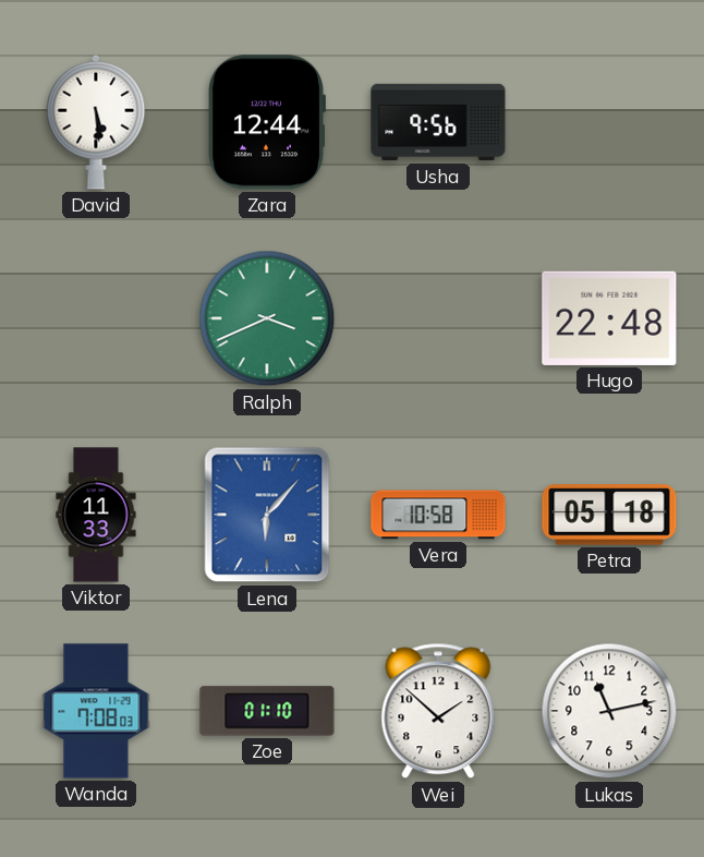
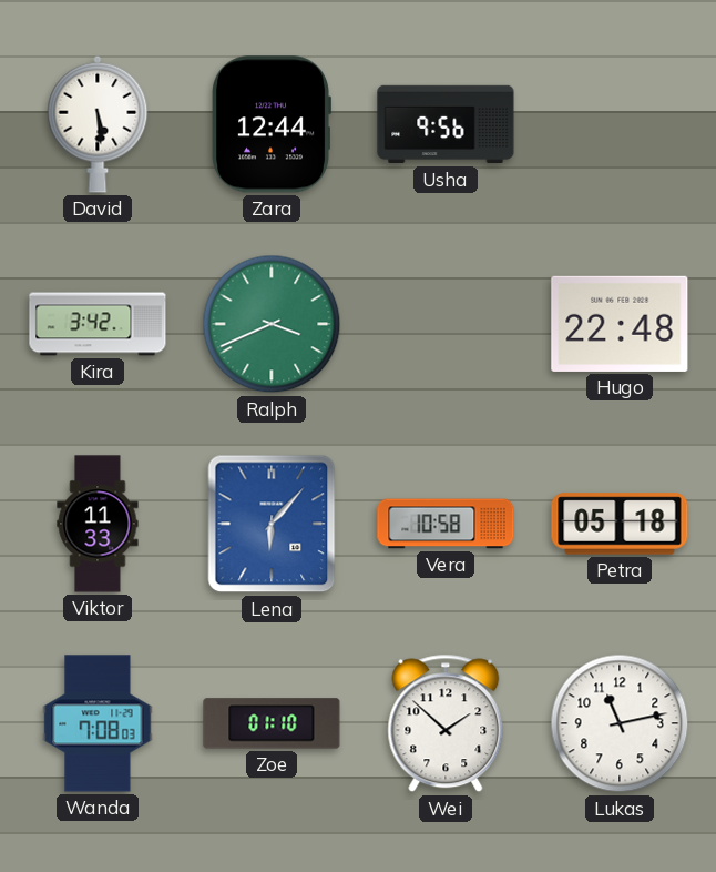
Kira: none -> 3:42
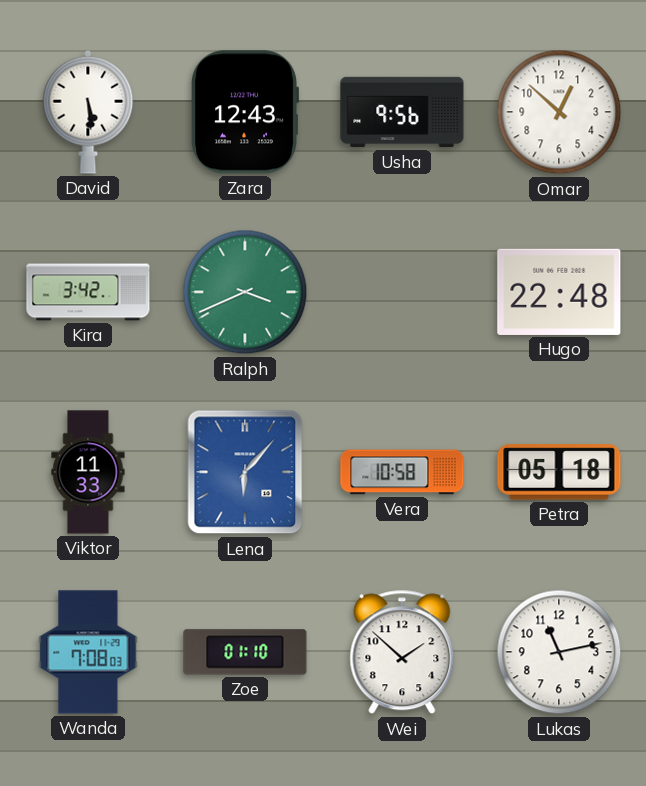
Zara: 12:44 -> 12:43
Omar: none -> 12:52
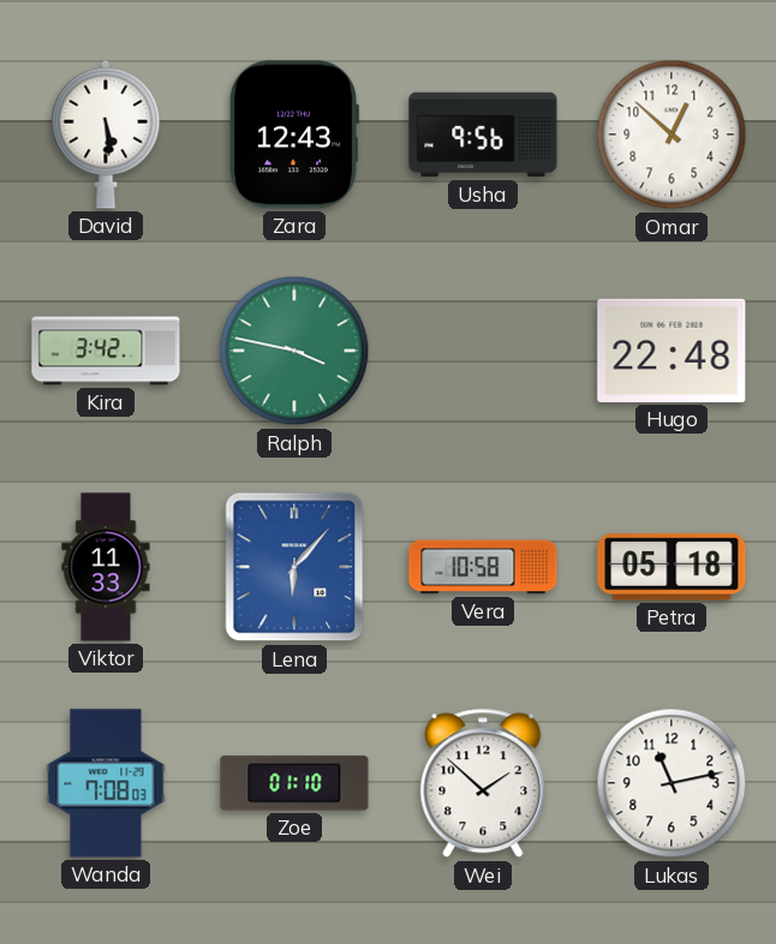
Ralph: 3:41 -> 3:47
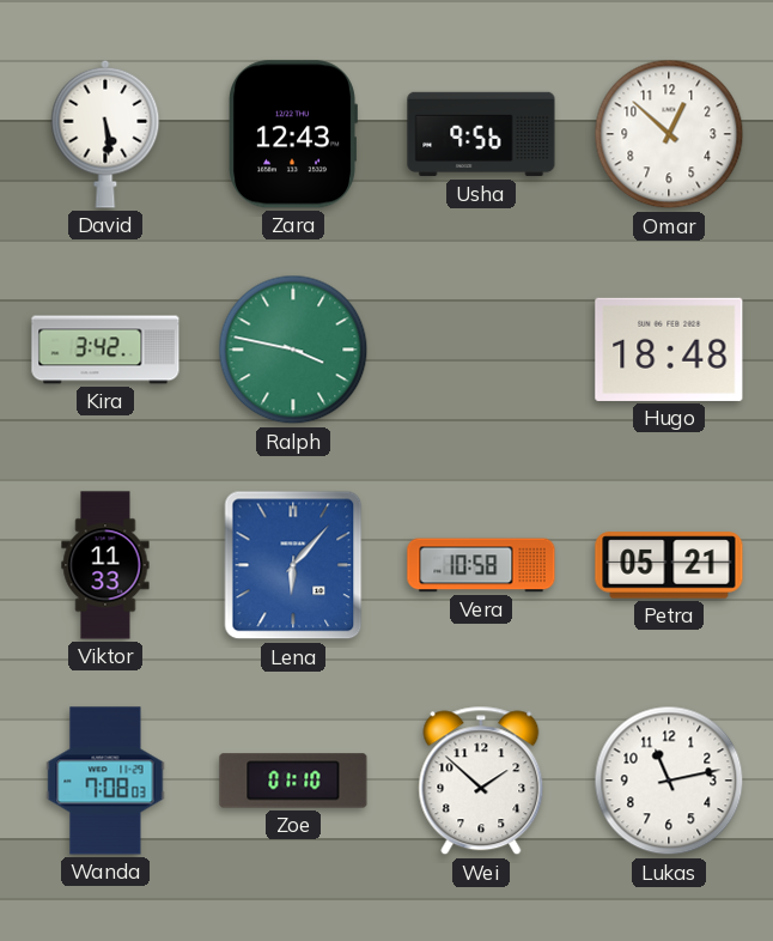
Hugo: 22:48 -> 18:48
Petra: 05:18 -> 05:21
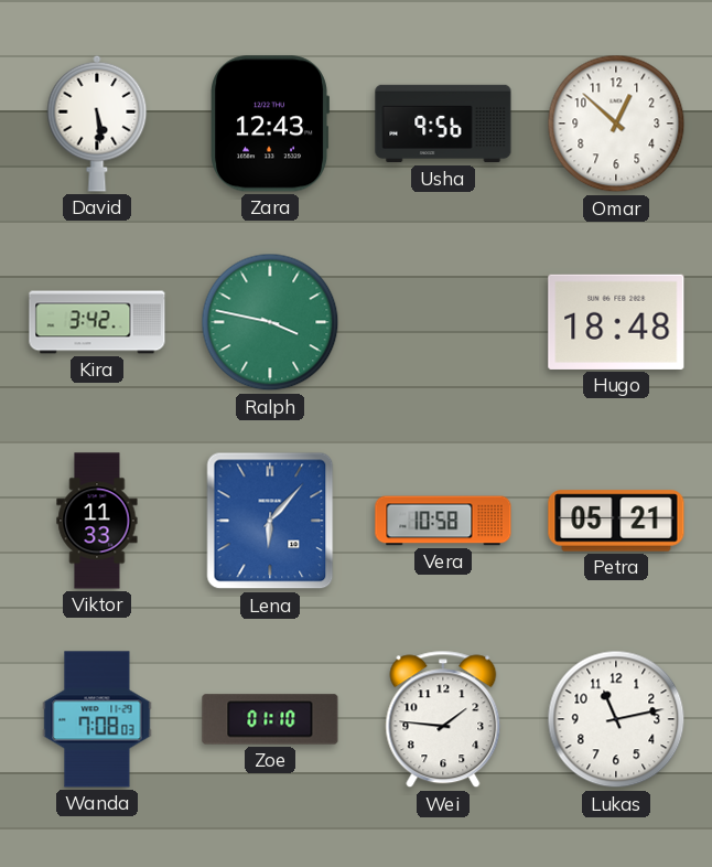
Wei: 1:52 -> 1:46
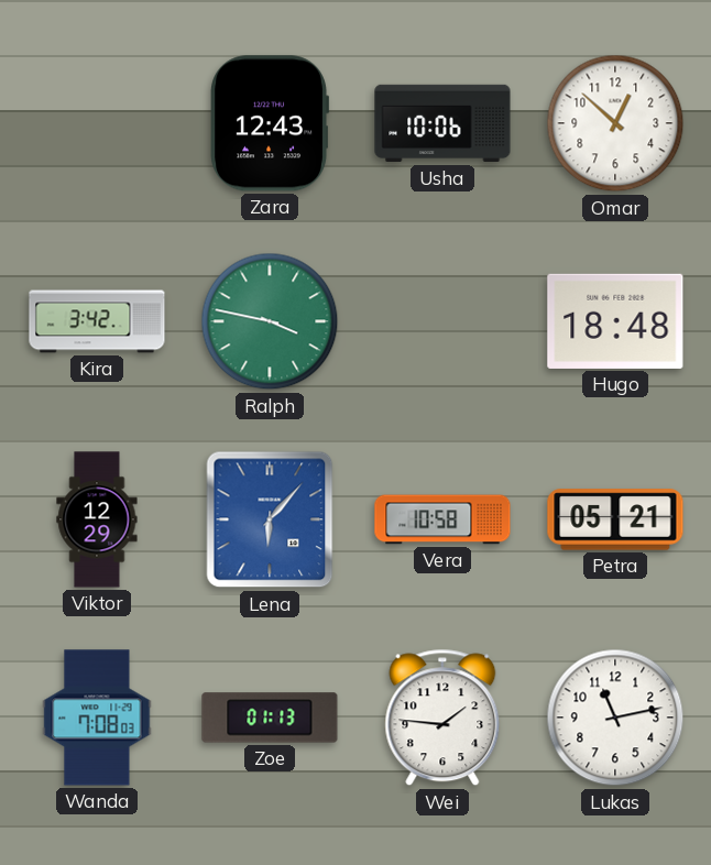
David: 5:29 -> none
Usha: 9:56 -> 10:06
Viktor: 11:33 -> 12:29
Zoe: 01:10 -> 01:13
